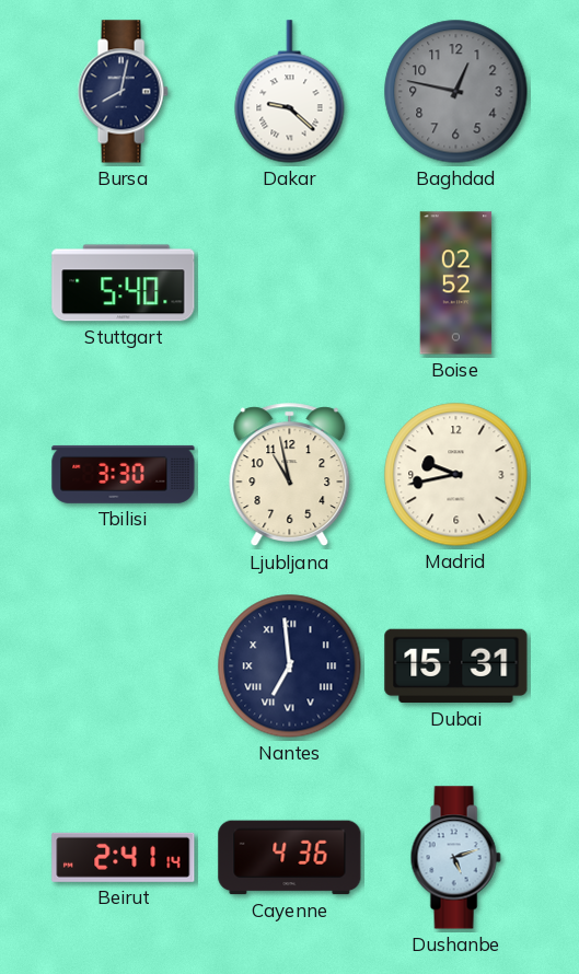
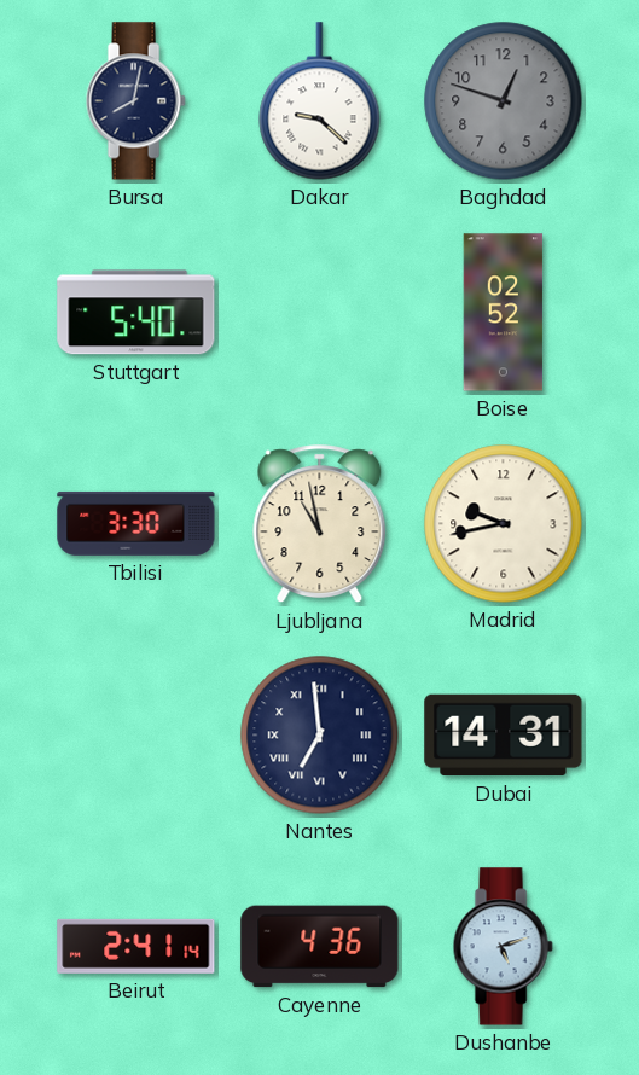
Baghdad: 12:47 -> 12:48
Dubai: 15:31 -> 14:31
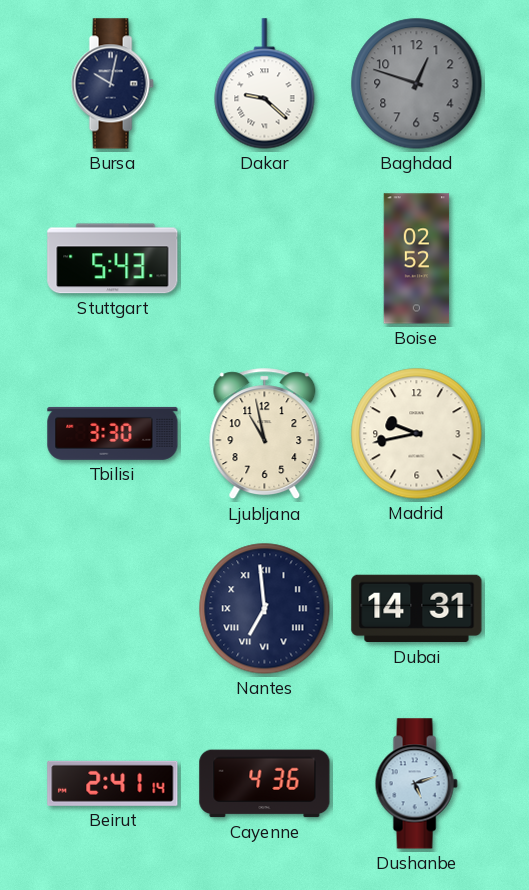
Bursa: 8:02 -> 10:02
Stuttgart: 5:40 -> 5:43
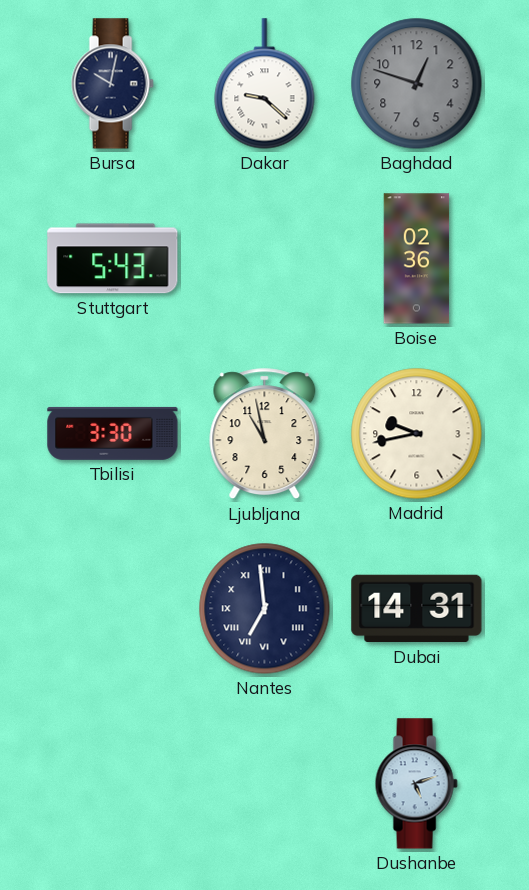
Boise: 02:52 -> 02:36
Beirut: 2:41 -> none
Cayenne: 4:36 -> none
